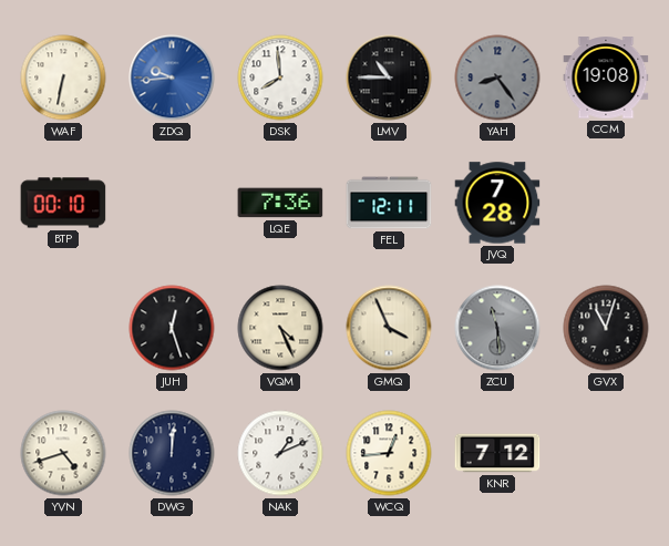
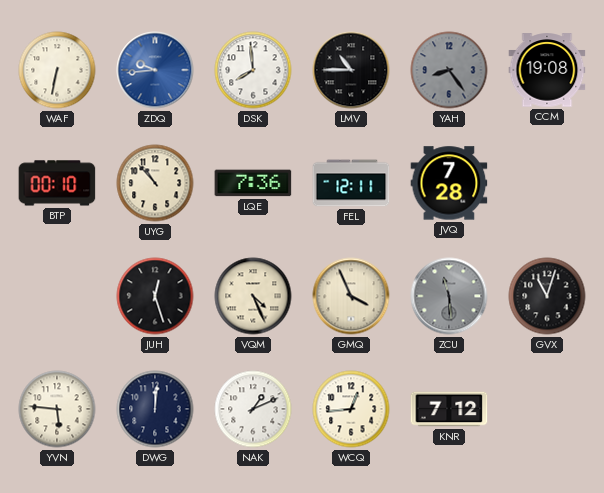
UYG: none -> 10:53
YVN: 4:42 -> 5:46
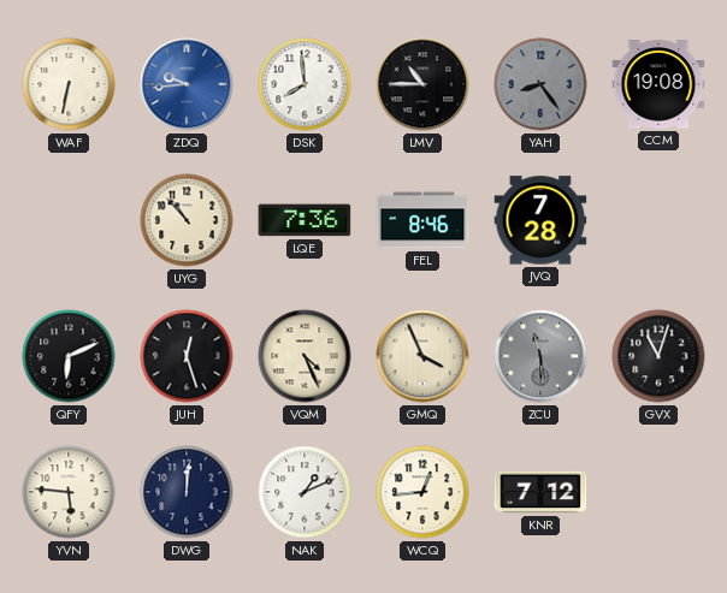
BTP: 00:10 -> none
FEL: 12:11 -> 8:46
QFY: none -> 6:11
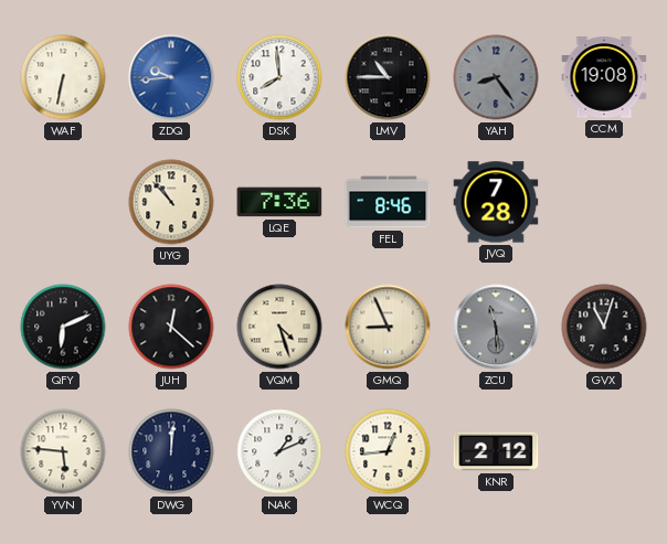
JUH: 12:27 -> 12:22
VQM: 4:26 -> 4:27
GMQ: 3:56 -> 8:56
KNR: 7:12 -> 2:12
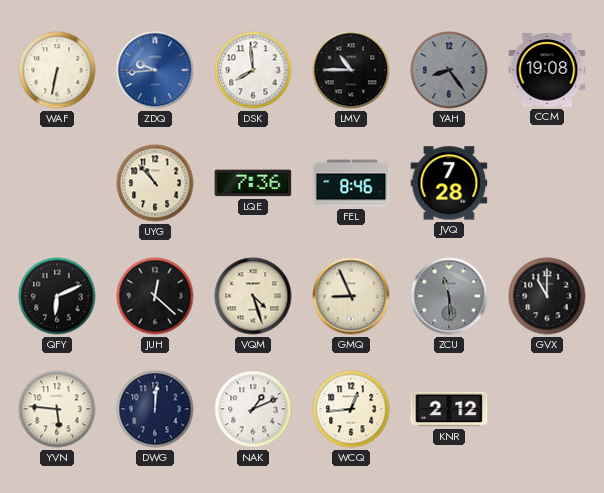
GVX: 11:03 -> 11:00
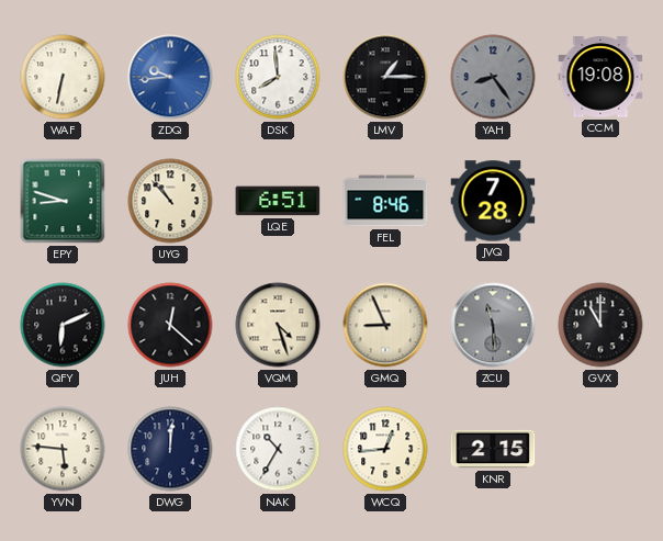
LMV: 10:45 -> 1:15
EPY: none -> 8:48
LQE: 7:36 -> 6:51
NAK: 1:11 -> 10:35
KNR: 2:12 -> 2:15
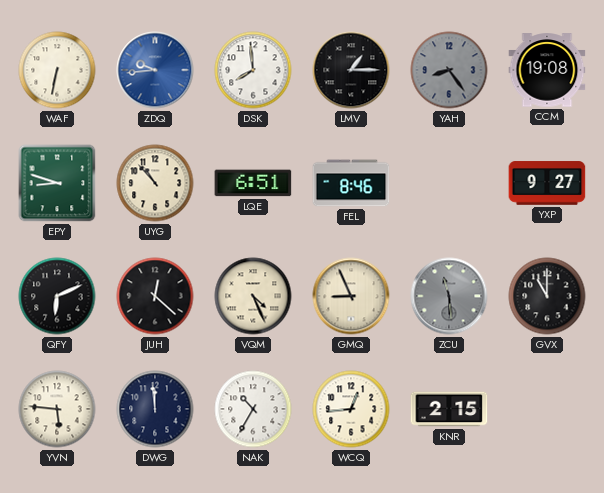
JVQ: 7:28 -> none
YXP: none -> 9:27
VQM: 4:27 -> 4:26
DWG: 12:01 -> 11:59
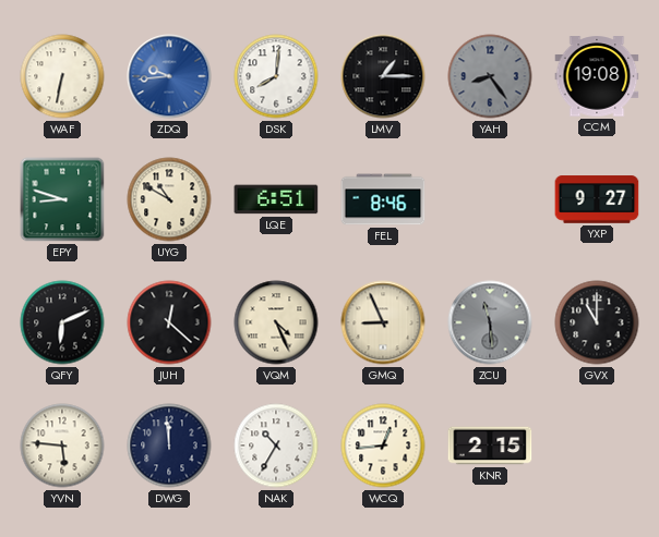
DSK: 7:59 -> 8:01
UYG: 10:53 -> 10:50
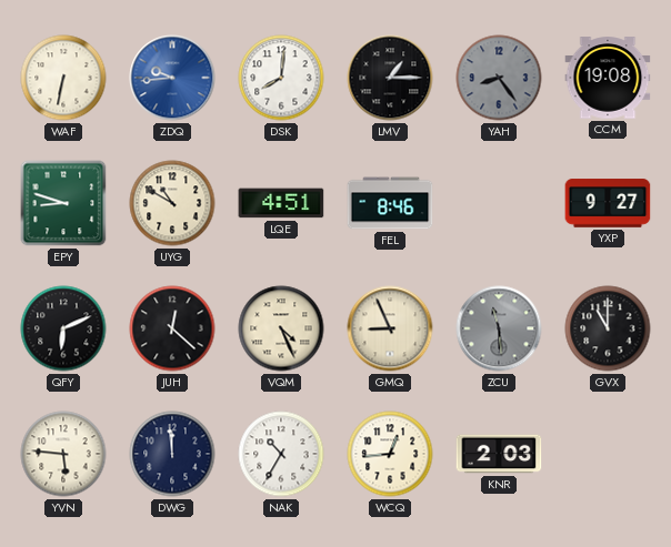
LQE: 6:51 -> 4:51
KNR: 2:15 -> 2:03
